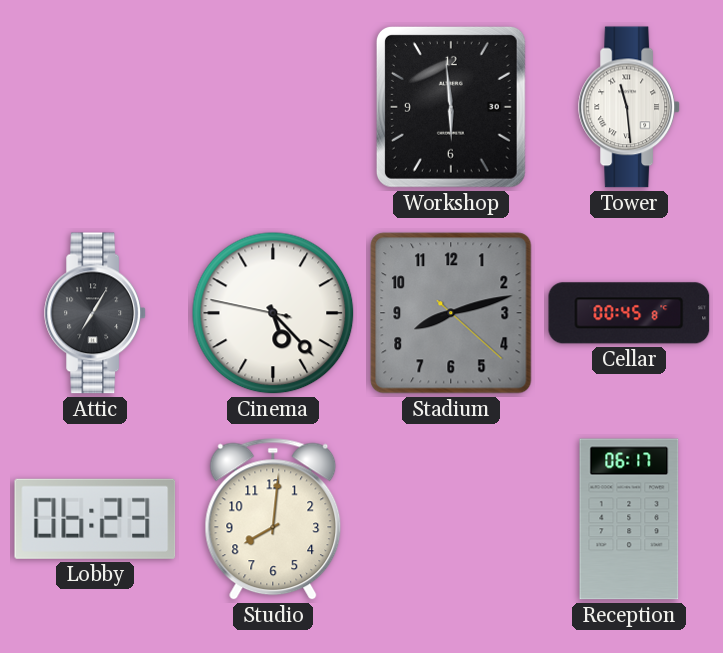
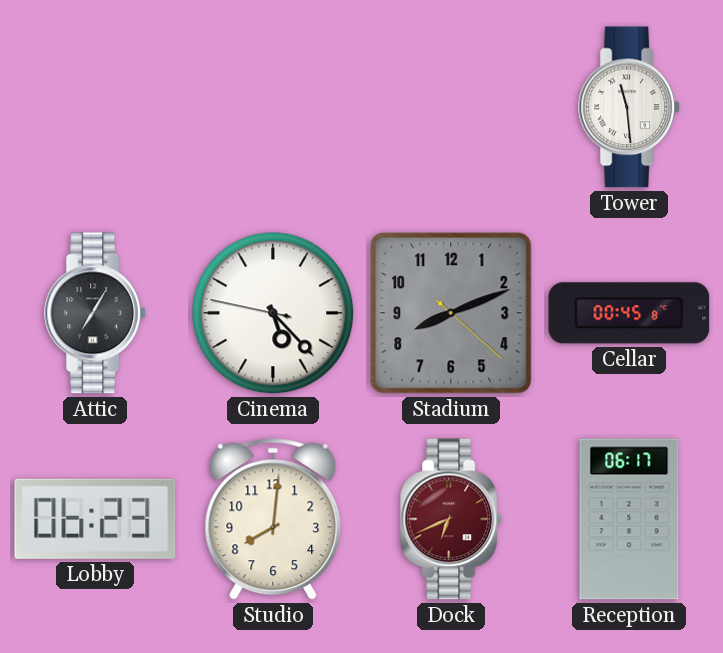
Workshop: 5:59 -> none
Stadium: 8:12 -> 8:11
Dock: none -> 6:41
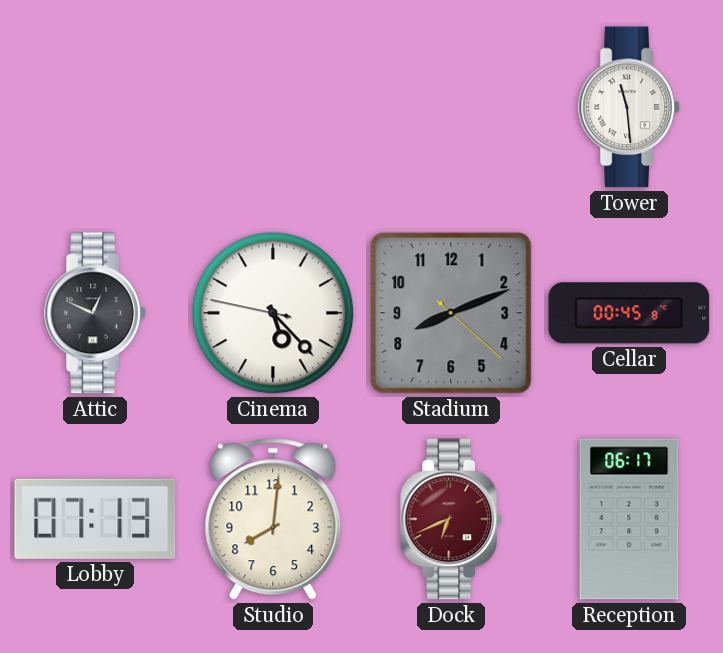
Attic: 7:05 -> 12:49
Lobby: 06:23 -> 07:13
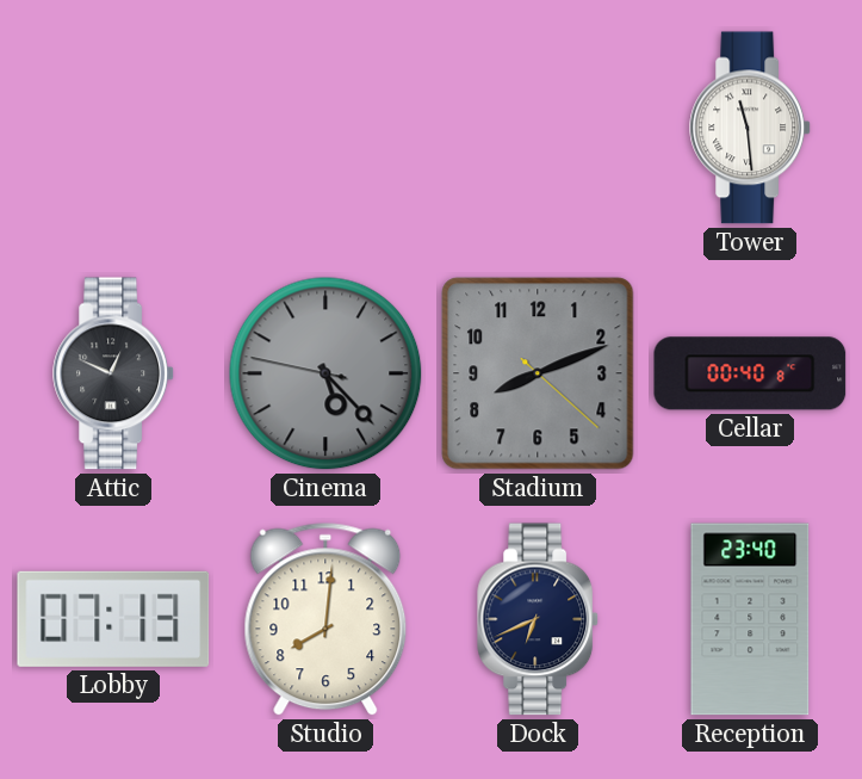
Cinema dial: white -> grey
Cellar: 00:45 -> 00:40
Dock dial: burgundy -> navy
Reception: 06:17 -> 23:40
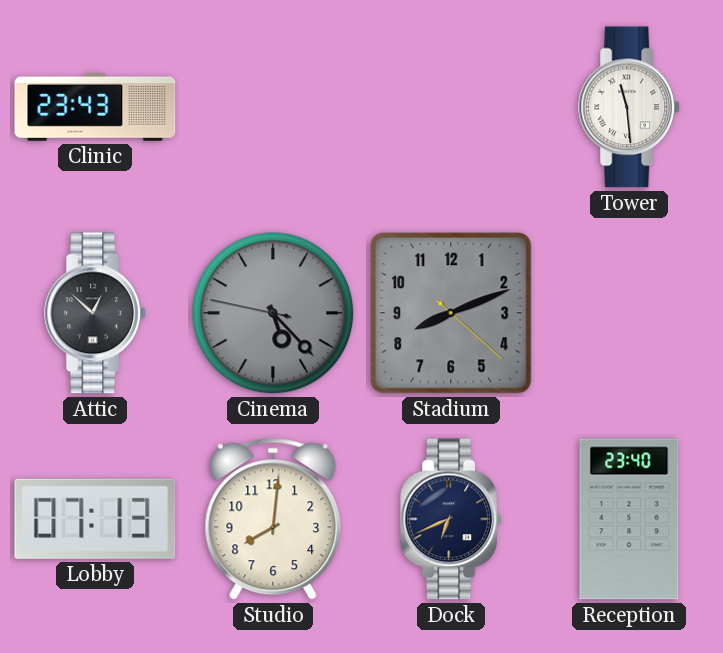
Clinic: none -> 23:43
Attic: 12:49 -> 12:52
Cellar: 00:40 -> none
